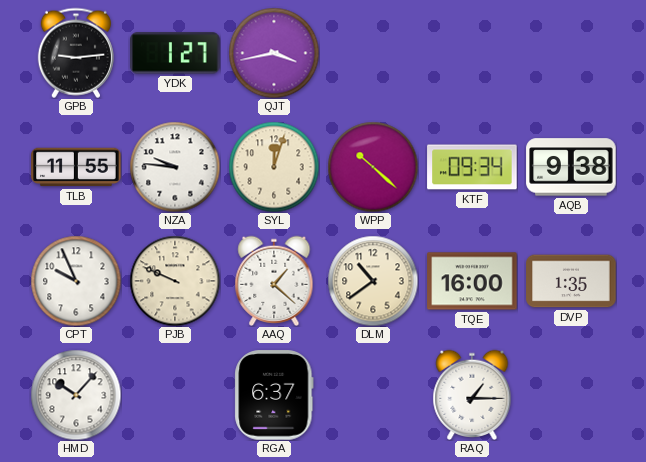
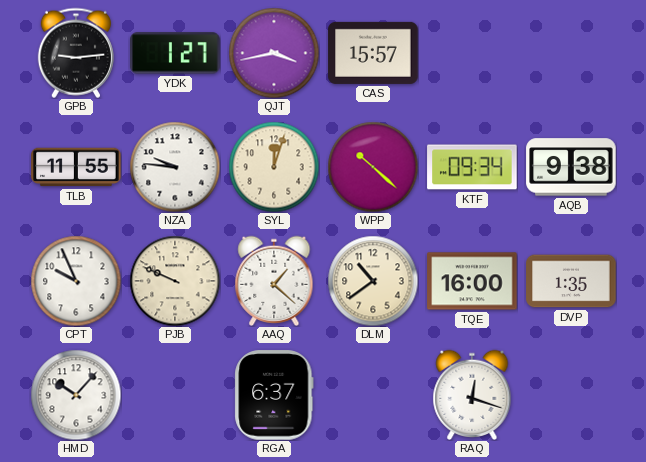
CAS: none -> 15:57
RAQ: 1:15 -> 12:18
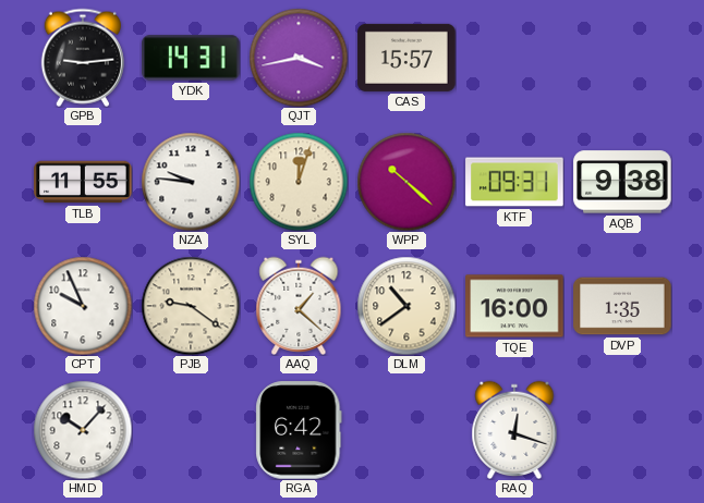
YDK: 1:27 -> 14:31
KTF: 09:34 -> 09:31
PJB: 9:49 -> 9:21
RGA: 6:37 -> 6:42
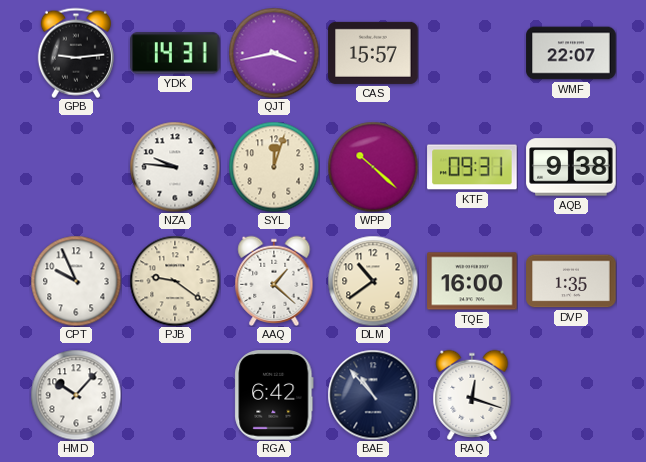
WMF: none -> 22:07
TLB: 11:55 -> none
BAE: none -> 10:53
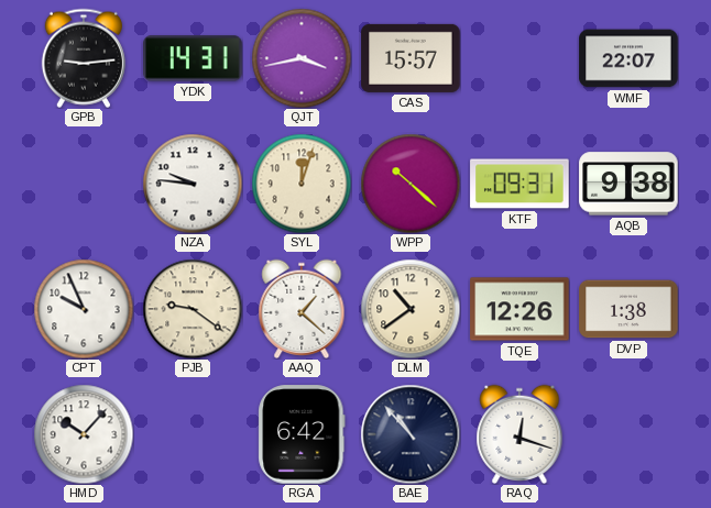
TQE: 16:00 -> 12:26
DVP: 1:35 -> 1:38
